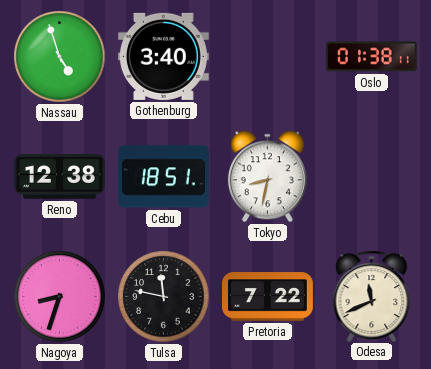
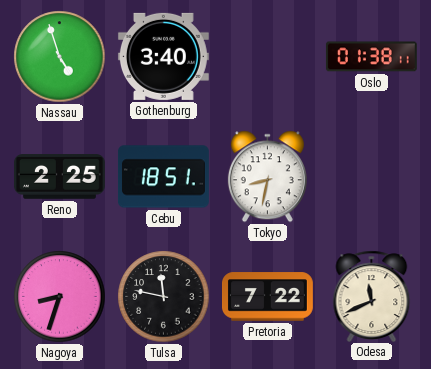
Reno: 12:38 -> 2:25
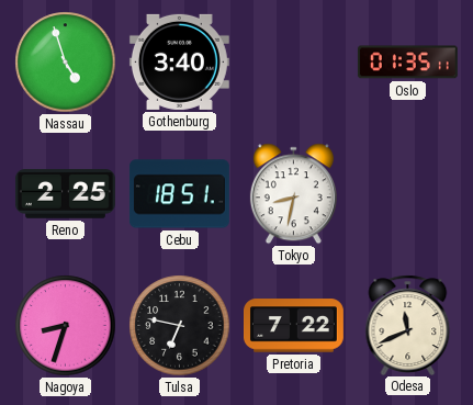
Oslo: 01:38 -> 01:35
Tulsa: 11:47 -> 6:47
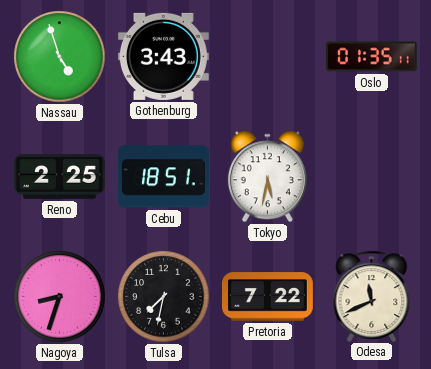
Gothenburg: 3:40 -> 3:43
Tokyo: 8:32 -> 5:32
Tulsa: 6:47 -> 7:32
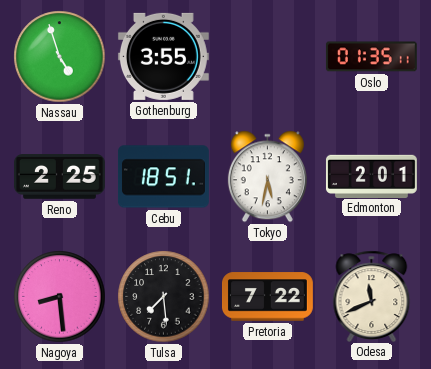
Gothenburg: 3:43 -> 3:55
Edmonton: none -> 2:01
Nagoya: 8:33 -> 8:29
Tulsa: 7:32 -> 7:29
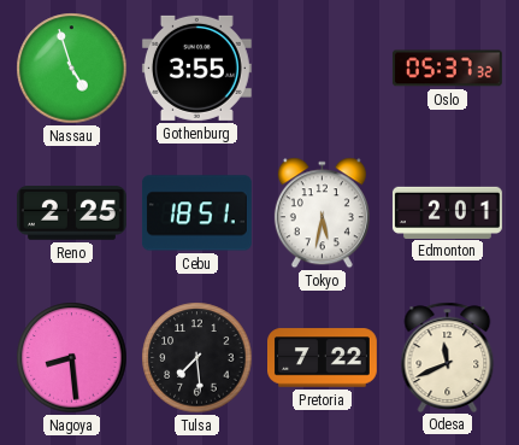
Oslo: 01:35 -> 05:37
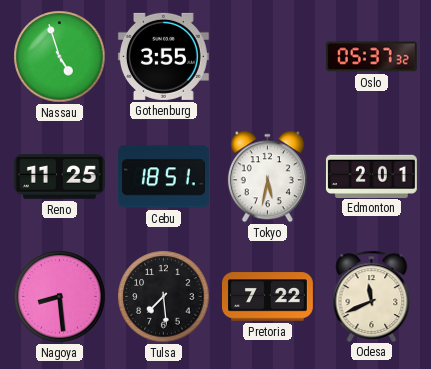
Reno: 2:25 -> 11:25
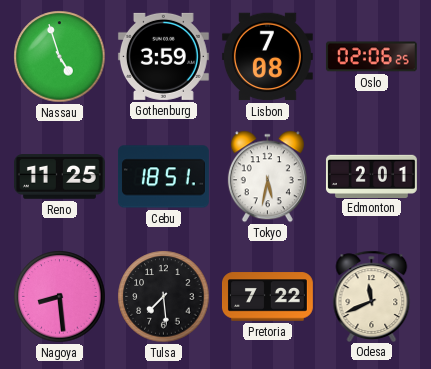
Gothenburg: 3:55 -> 3:59
Lisbon: none -> 7:08
Oslo: 05:37 -> 02:06
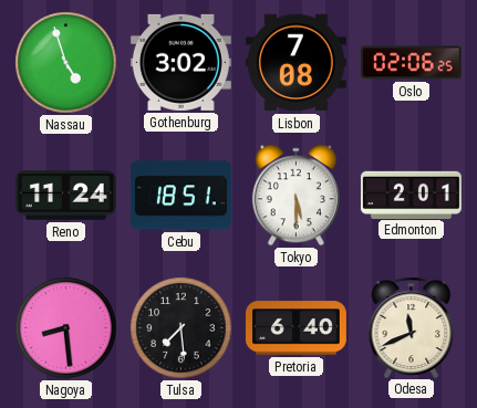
Gothenburg: 3:59 -> 3:02
Reno: 11:25 -> 11:24
Tokyo: 5:32 -> 5:30
Pretoria: 7:22 -> 6:40
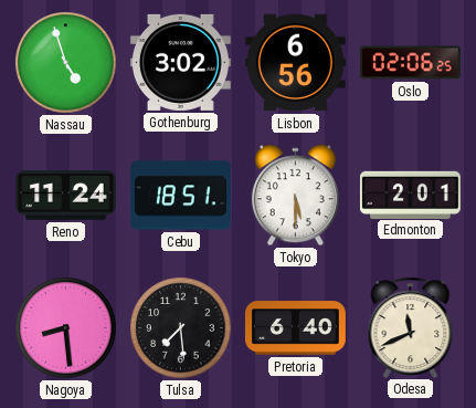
Lisbon: 7:08 -> 6:56
